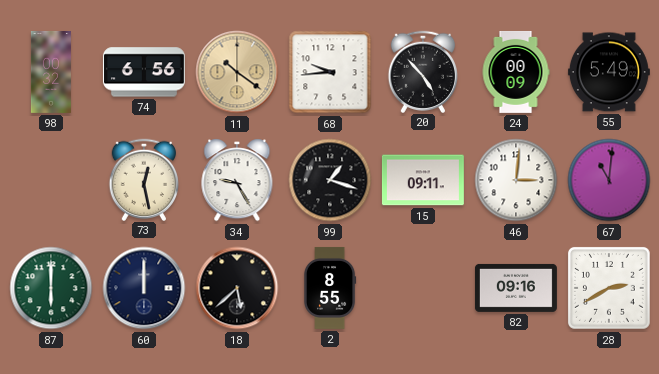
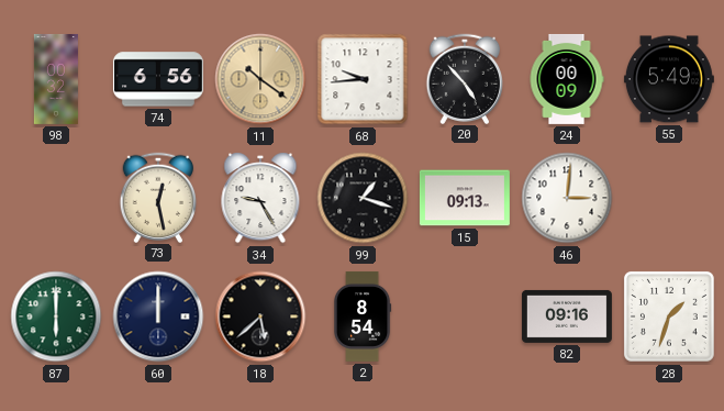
15: 09:11 -> 09:13
67: 11:01 -> none
2: 8:55 -> 8:54
28: 2:40 -> 1:33
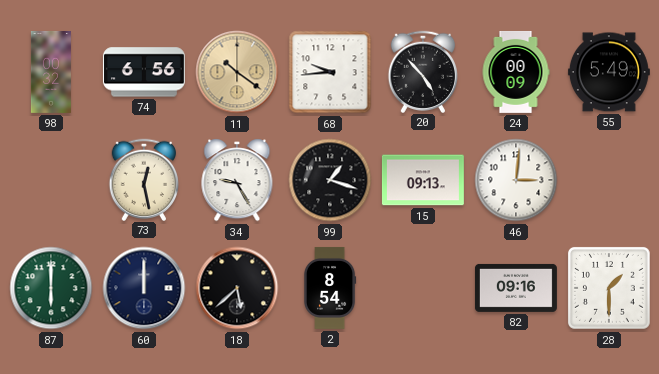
28: 1:33 -> 1:30
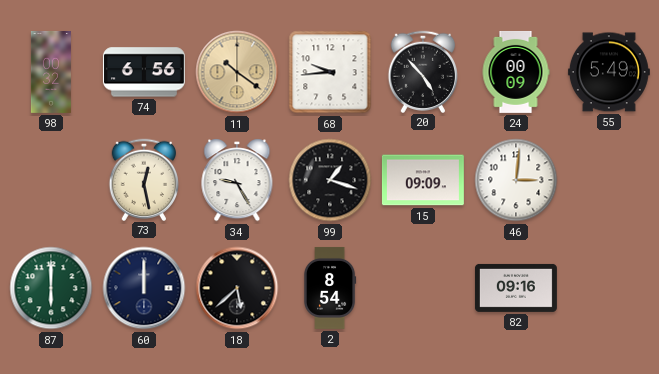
15: 09:13 -> 09:09
28: 1:30 -> none
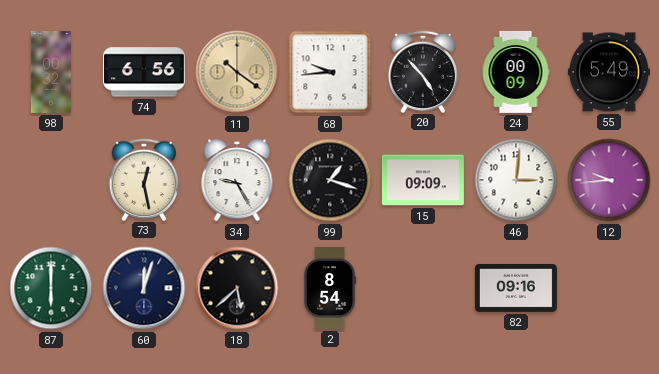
12: none -> 9:44
60: 12:00 -> 12:03
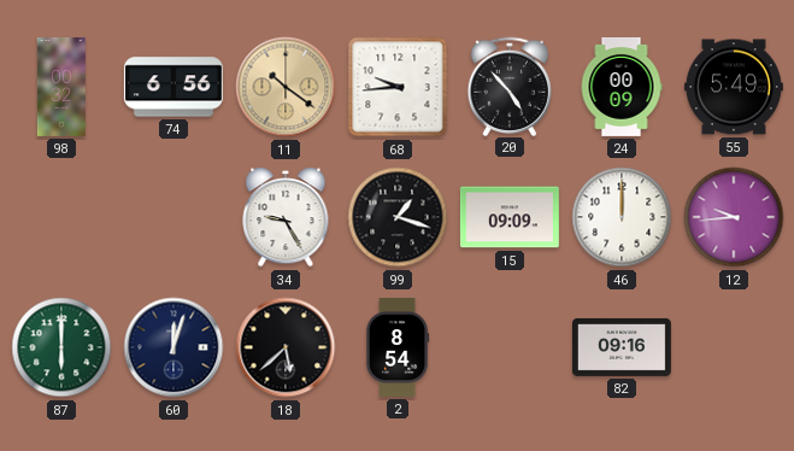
73: 12:28 -> none
46: 3:01 -> 12:00
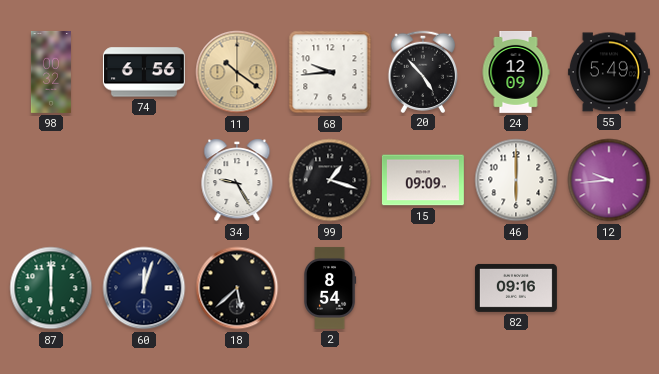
24: 00:09 -> 12:09
46: 12:00 -> 6:00
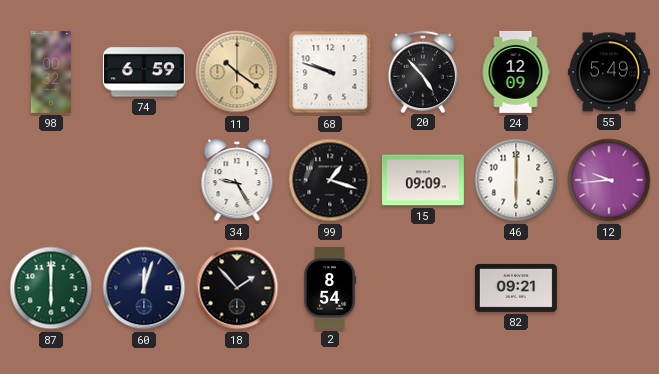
74: 6:56 -> 6:59
68: 9:44 -> 9:48
18: 5:38 -> 1:53
82: 09:16 -> 09:21
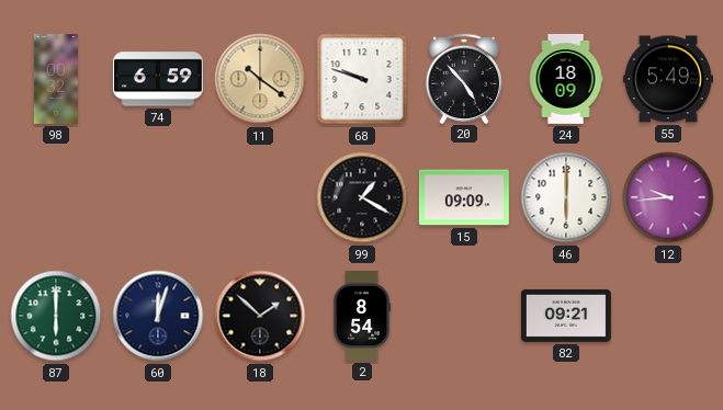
24: 12:09 -> 18:09
34: 9:25 -> none
99: 1:18 -> 1:20
18: 1:53 -> 1:52
